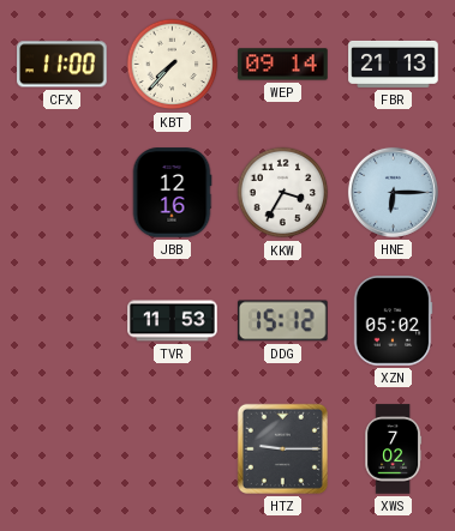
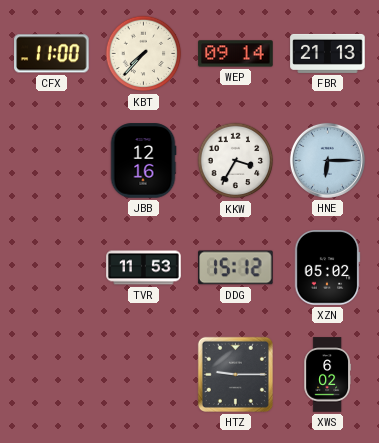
XWS: 7:02 -> 6:02
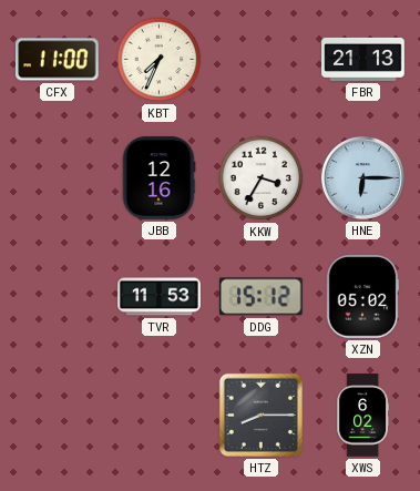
KBT: 7:37 -> 7:34
WEP: 09:14 -> none
HTZ: 9:15 -> 8:15
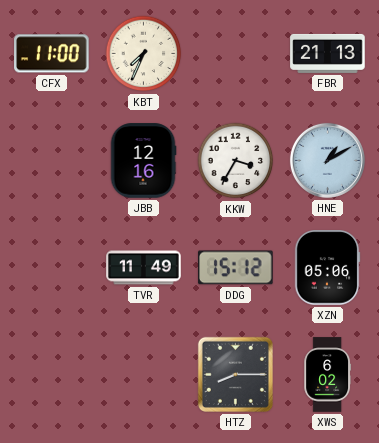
HNE: 6:15 -> 1:10
TVR: 11:53 -> 11:49
XZN: 05:02 -> 05:06
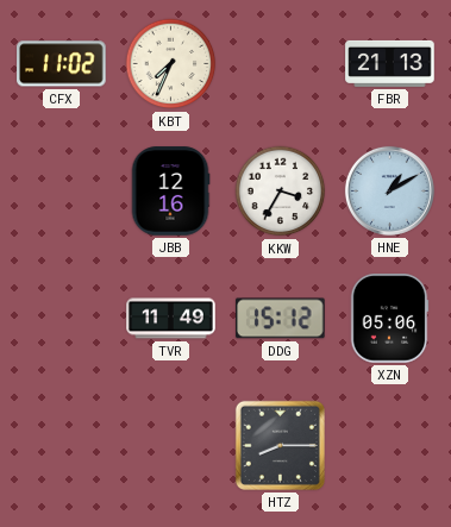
CFX: 11:00 -> 11:02
XWS: 6:02 -> none
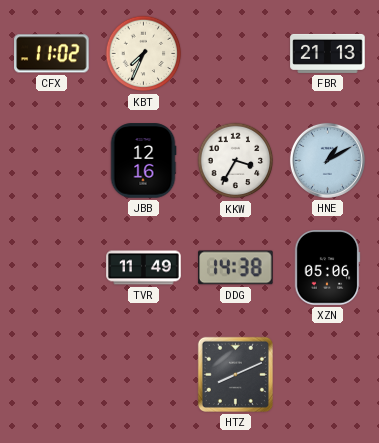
DDG: 15:12 -> 14:38
HTZ: 8:15 -> 8:11
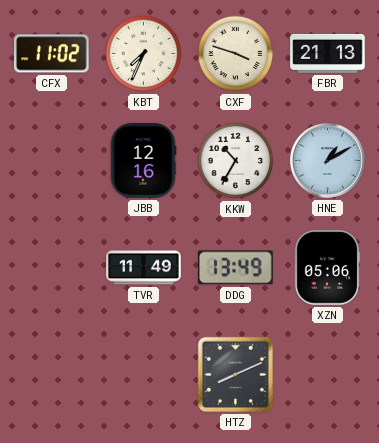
CXF: none -> 3:48
KKW: 3:35 -> 10:35
DDG: 14:38 -> 13:49
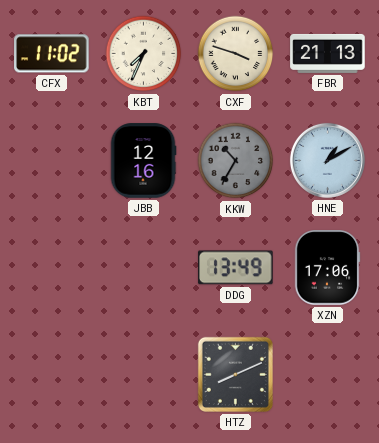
KKW dial: white -> grey
TVR: 11:49 -> none
XZN: 05:06 -> 17:06
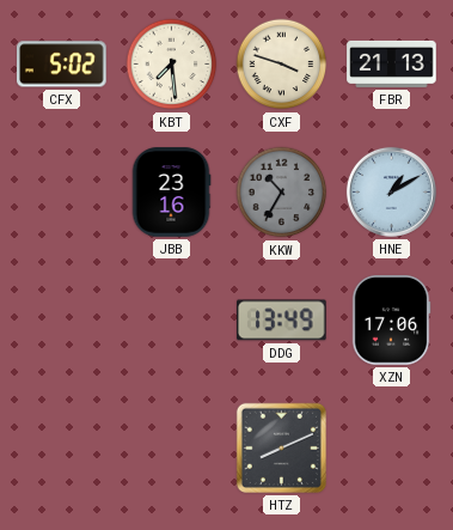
CFX: 11:02 -> 5:02
KBT: 7:34 -> 7:29
JBB: 12:16 -> 23:16
